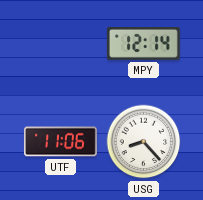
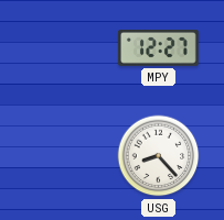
MPY: 12:14 -> 12:27
UTF: 11:06 -> none
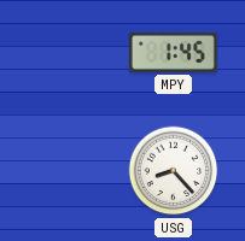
MPY: 12:27 -> 1:45
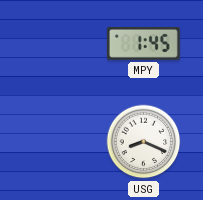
USG: 8:23 -> 8:19
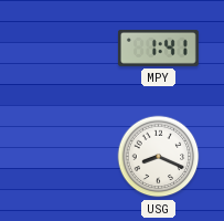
MPY: 1:45 -> 1:41
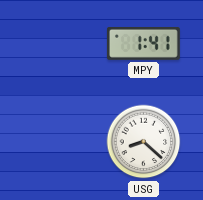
USG: 8:19 -> 8:22
